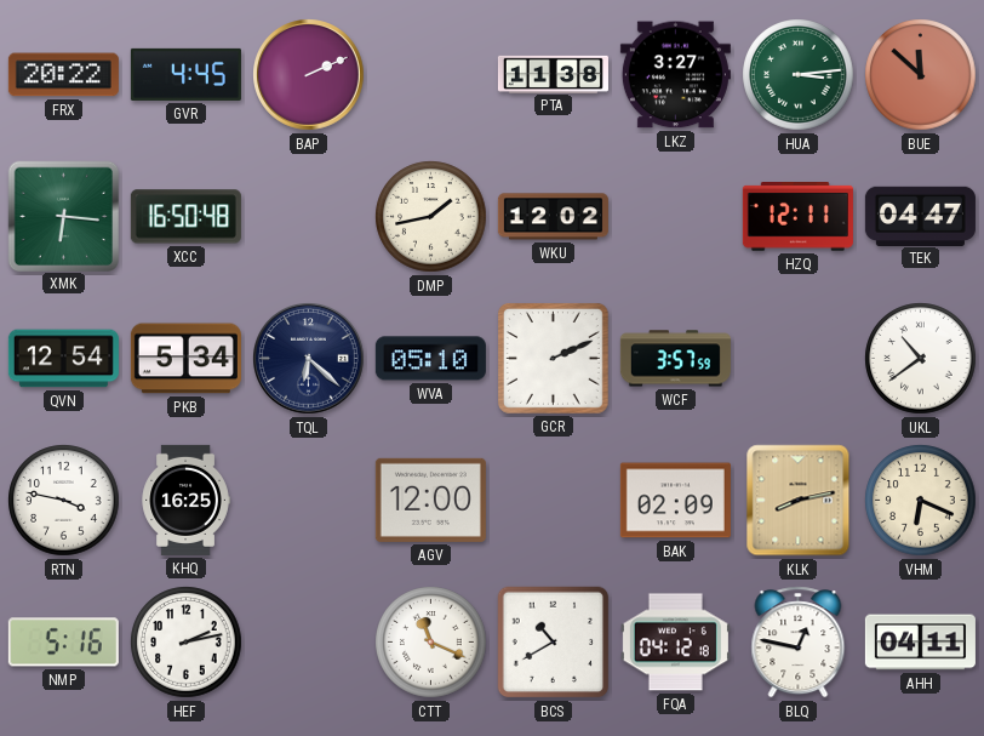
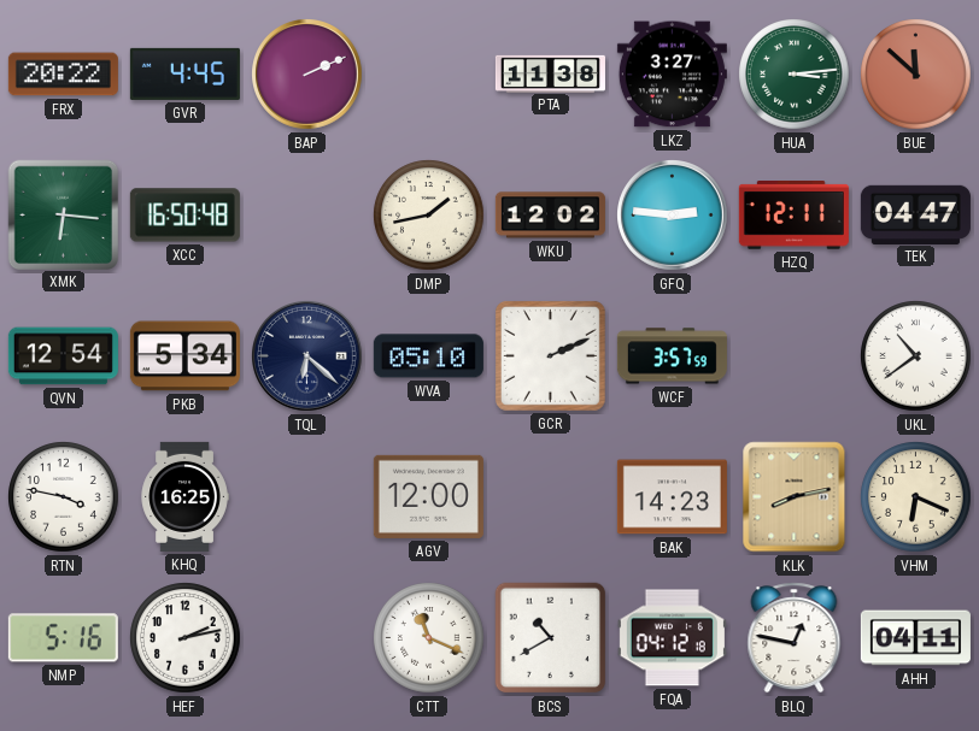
GFQ: none -> 2:46
BAK: 02:09 -> 14:23
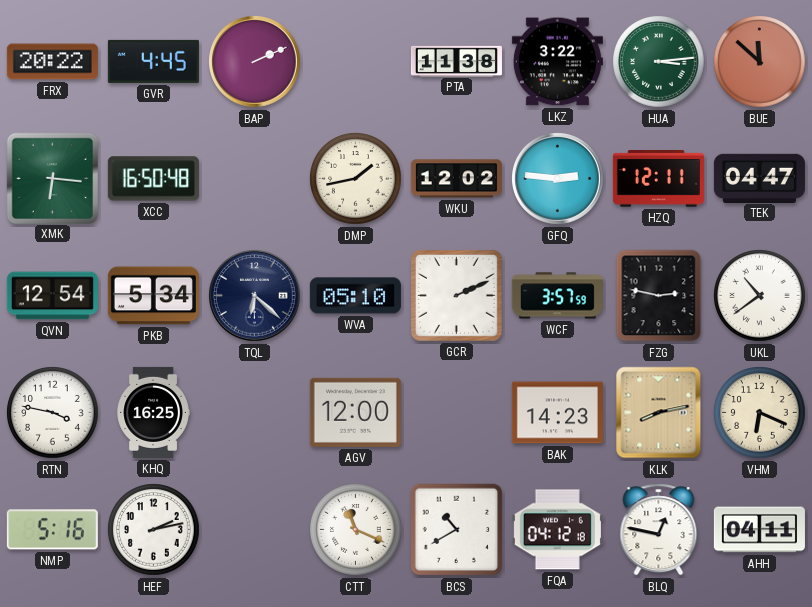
LKZ: 3:27 -> 3:22
FZG: none -> 2:47
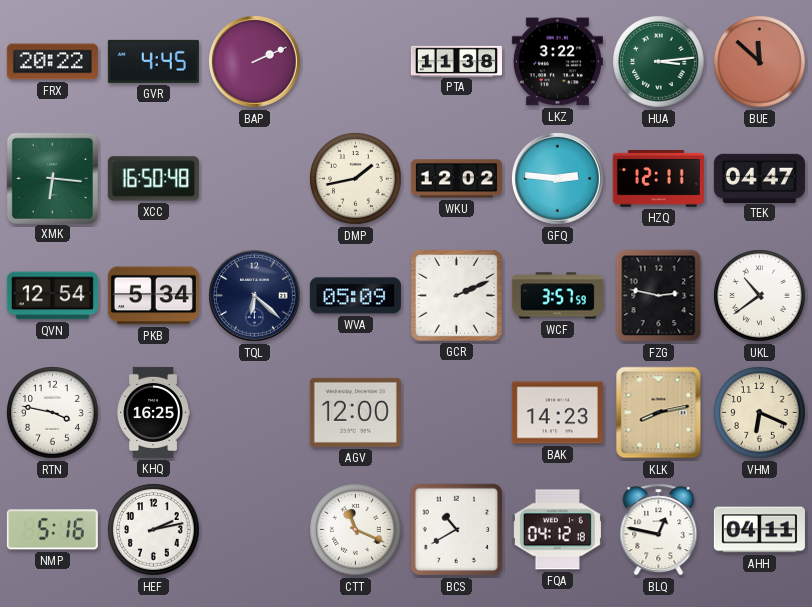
WVA: 05:10 -> 05:09
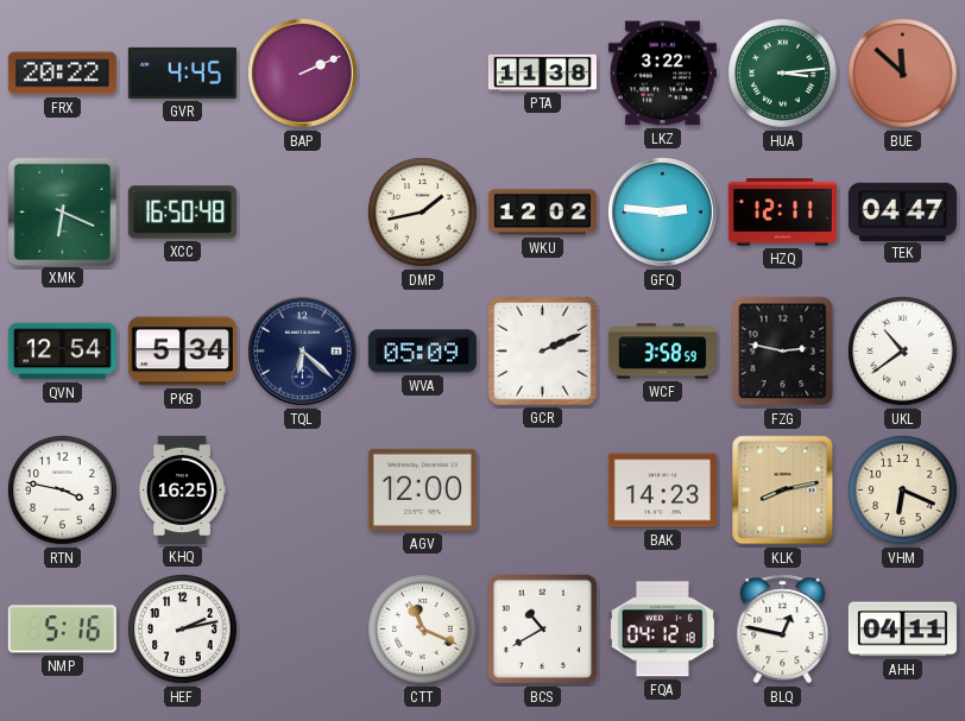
XMK: 6:16 -> 6:19
WCF: 3:57 -> 3:58
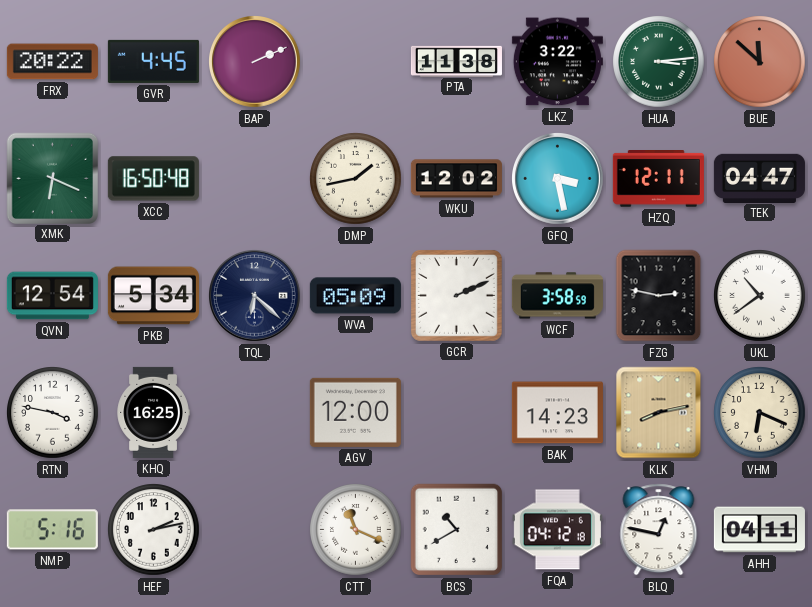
GFQ: 2:46 -> 3:28
